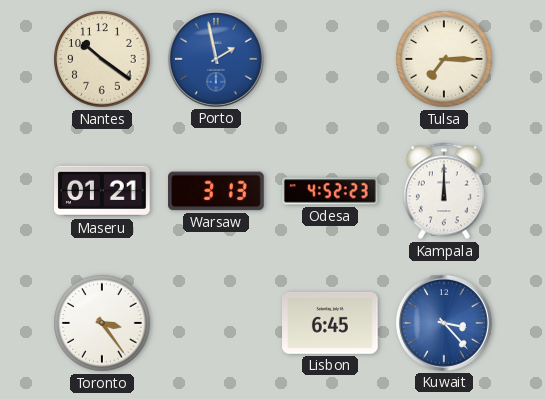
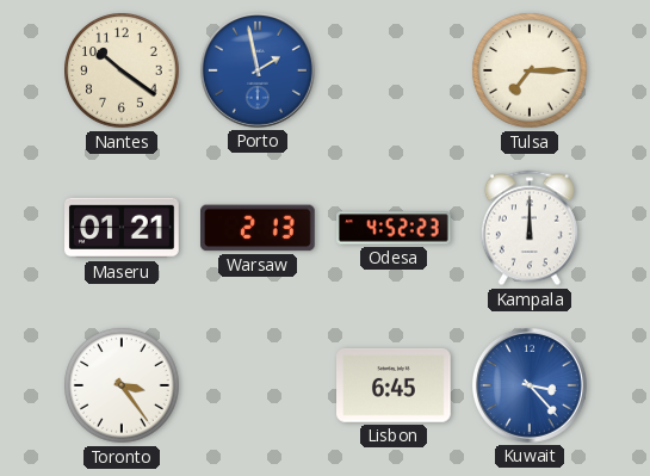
Warsaw: 3:13 -> 2:13
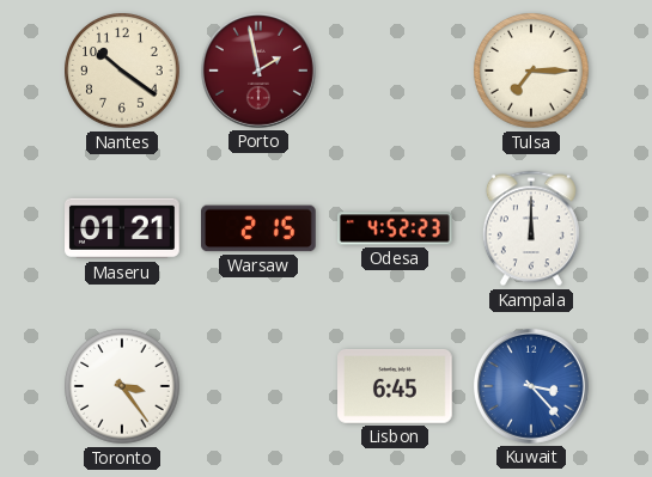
Porto dial: blue -> burgundy
Warsaw: 2:13 -> 2:15
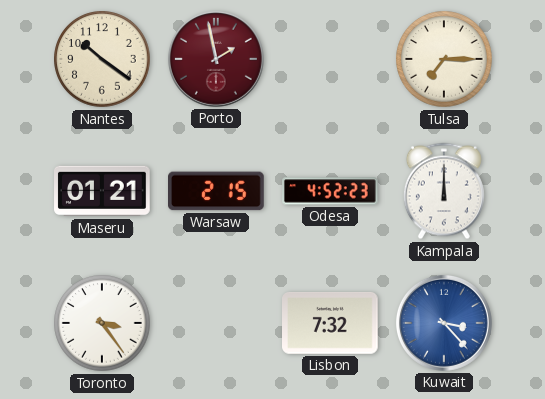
Lisbon: 6:45 -> 7:32
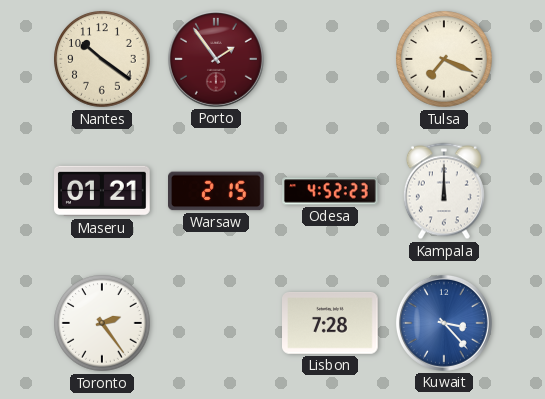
Porto: 1:58 -> 1:54
Tulsa: 7:15 -> 7:19
Toronto: 3:24 -> 2:24
Lisbon: 7:32 -> 7:28
